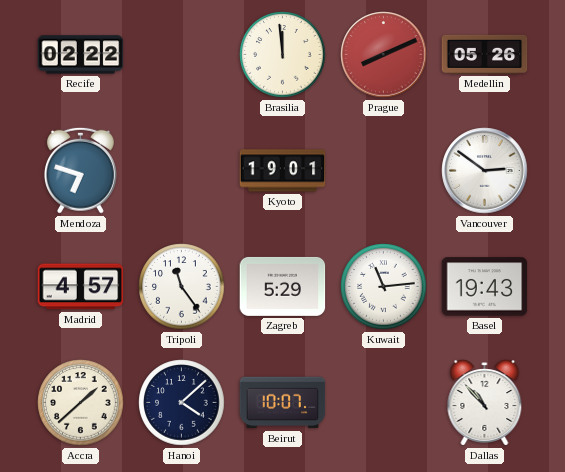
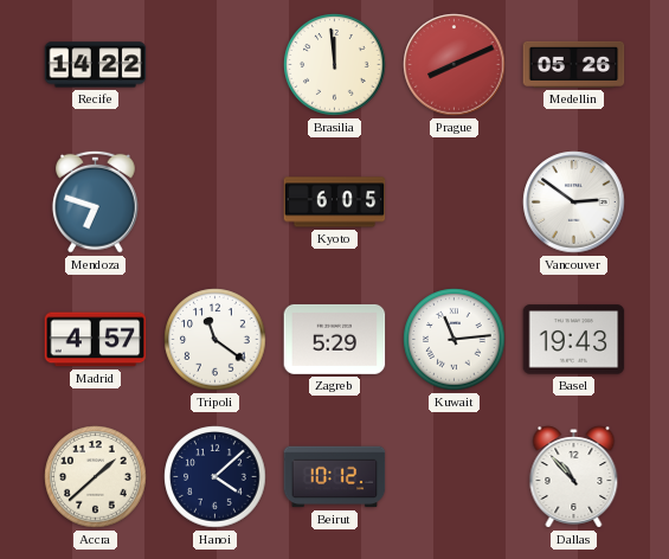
Recife: 02:22 -> 14:22
Kyoto: 19:01 -> 6:05
Tripoli: 11:24 -> 11:21
Beirut: 10:07 -> 10:12
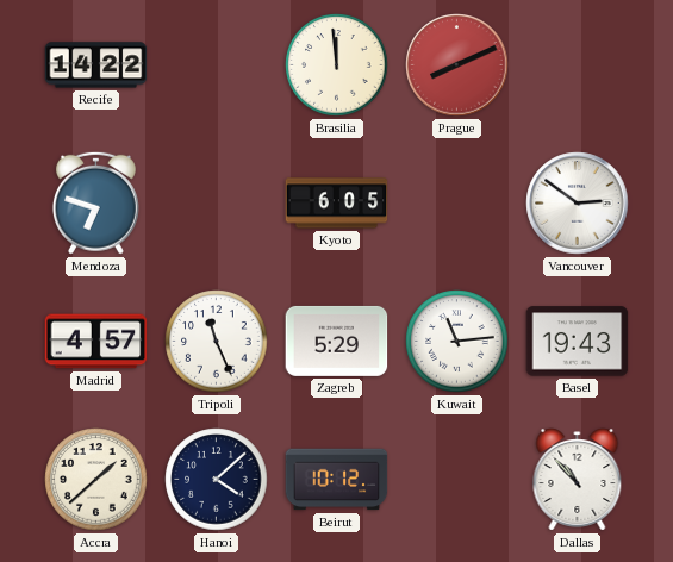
Medellin: 05:26 -> none
Tripoli: 11:21 -> 11:26
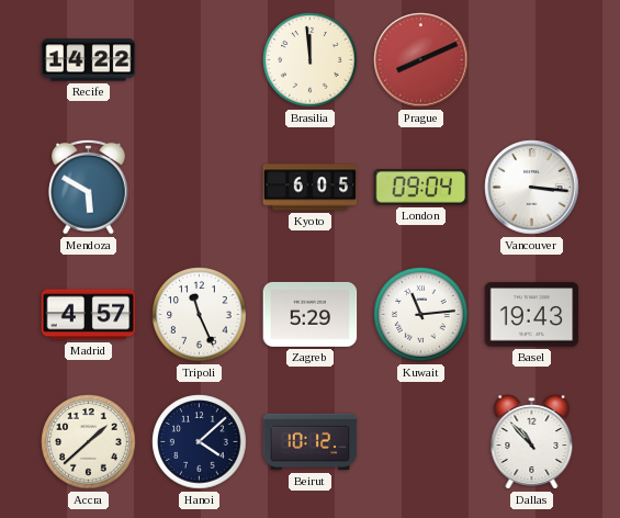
Mendoza: 6:48 -> 5:50
London: none -> 09:04
Vancouver: 2:51 -> 3:16
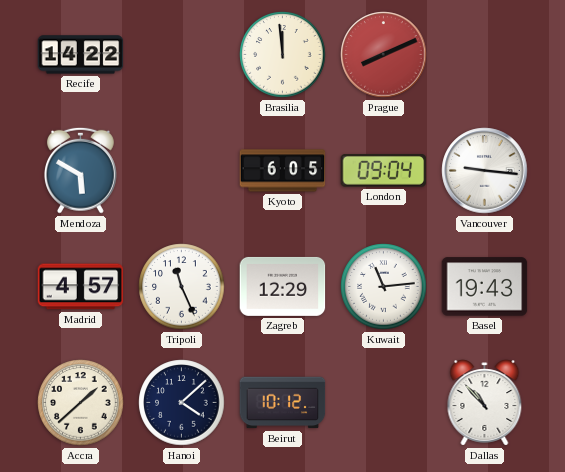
Vancouver: 3:16 -> 9:16
Zagreb: 5:29 -> 12:29
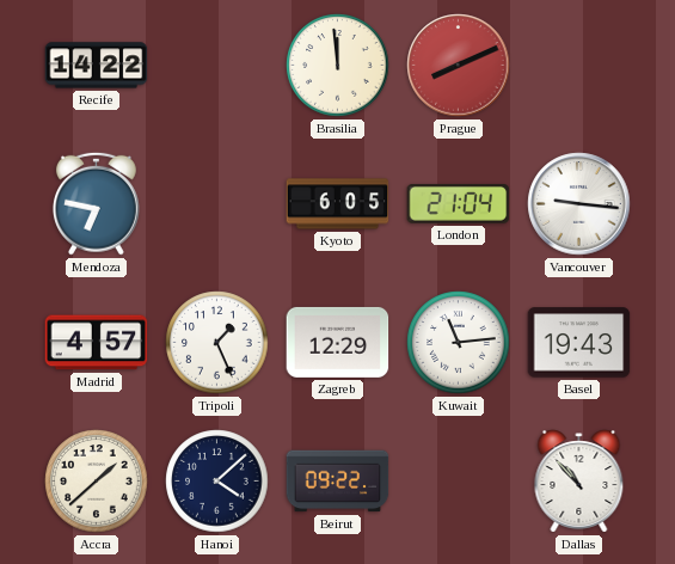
Mendoza: 5:50 -> 6:47
London: 09:04 -> 21:04
Tripoli: 11:26 -> 1:26
Beirut: 10:12 -> 09:22
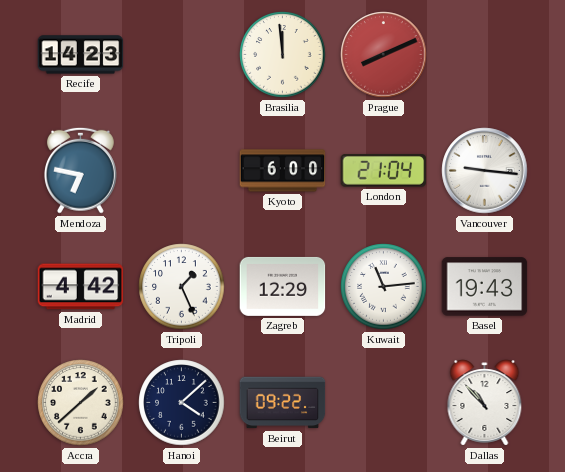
Recife: 14:22 -> 14:23
Kyoto: 6:05 -> 6:00
Madrid: 4:57 -> 4:42
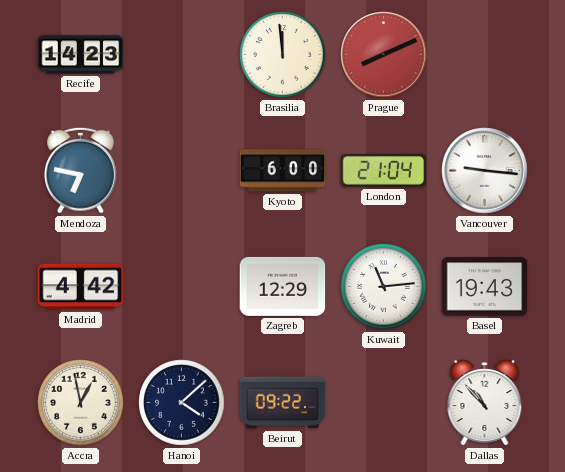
Tripoli: 1:26 -> none
Accra: 1:38 -> 12:58
